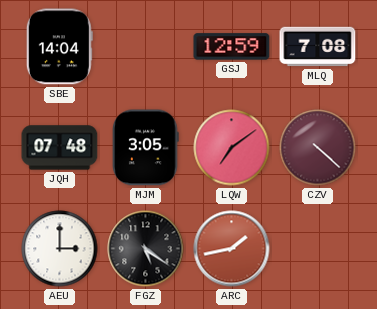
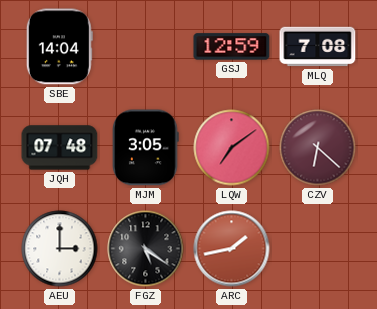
CZV: 4:22 -> 6:22
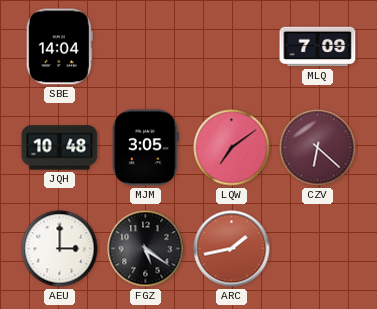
GSJ: 12:59 -> none
MLQ: 7:08 -> 7:09
JQH: 07:48 -> 10:48
